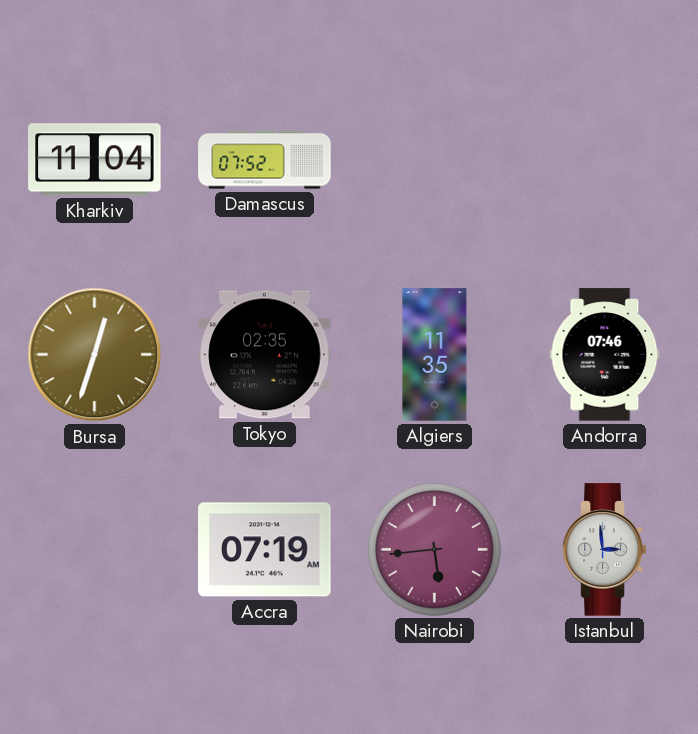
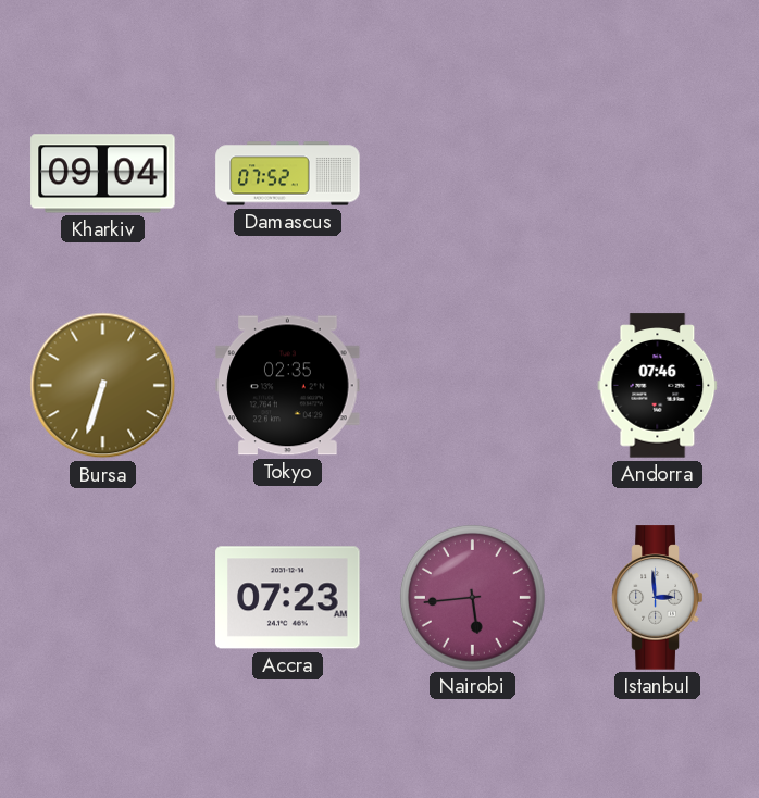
Kharkiv: 11:04 -> 09:04
Bursa: 12:33 -> 6:33
Algiers: 11:35 -> none
Accra: 07:19 -> 07:23
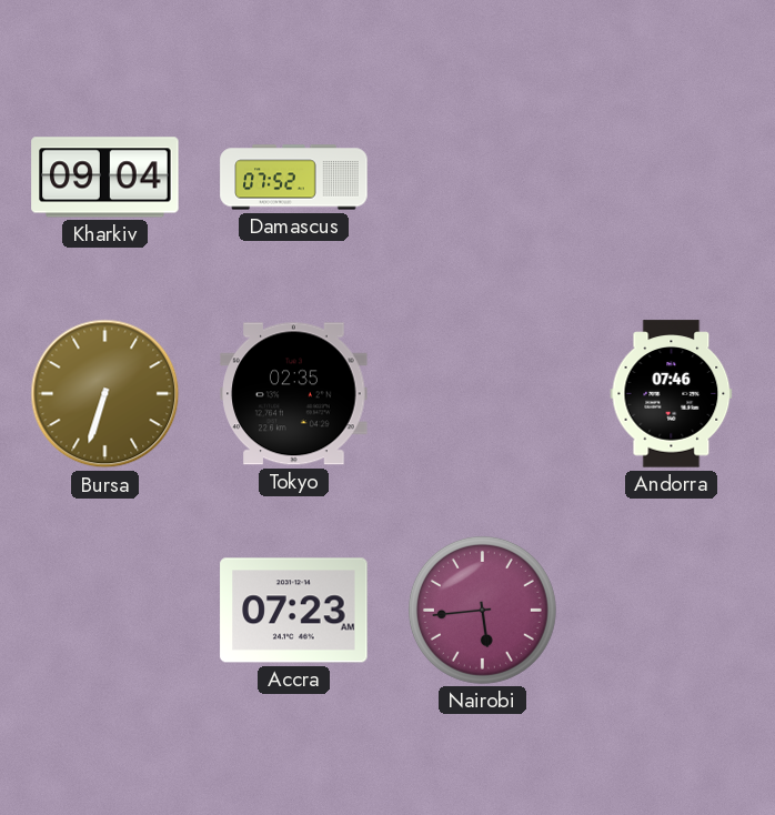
Istanbul: 2:59 -> none
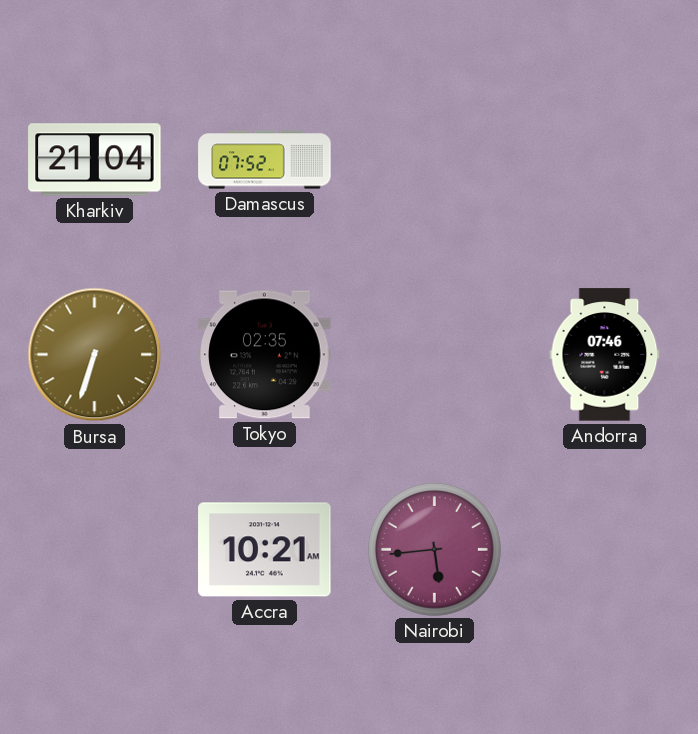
Kharkiv: 09:04 -> 21:04
Accra: 07:23 -> 10:21
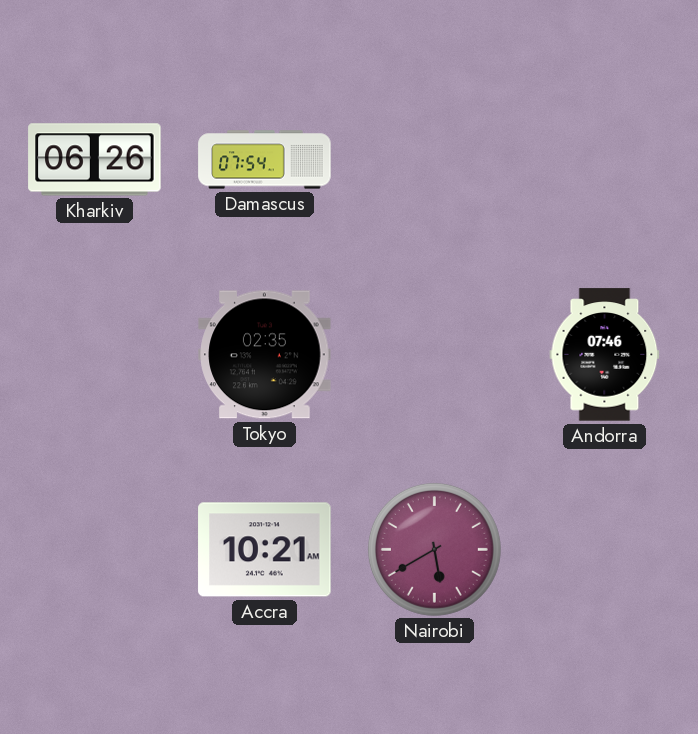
Kharkiv: 21:04 -> 06:26
Damascus: 07:52 -> 07:54
Bursa: 6:33 -> none
Nairobi: 5:44 -> 5:40
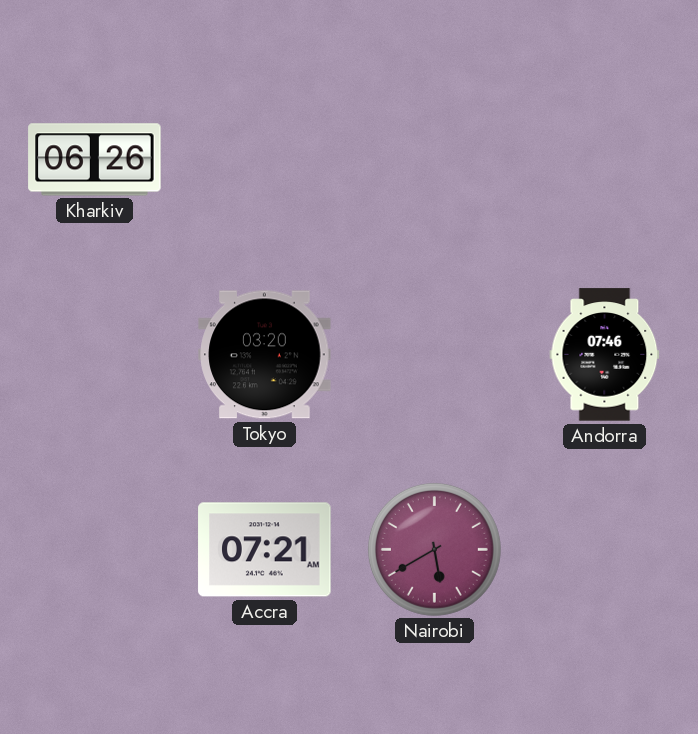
Damascus: 07:54 -> none
Tokyo: 02:35 -> 03:20
Accra: 10:21 -> 07:21
